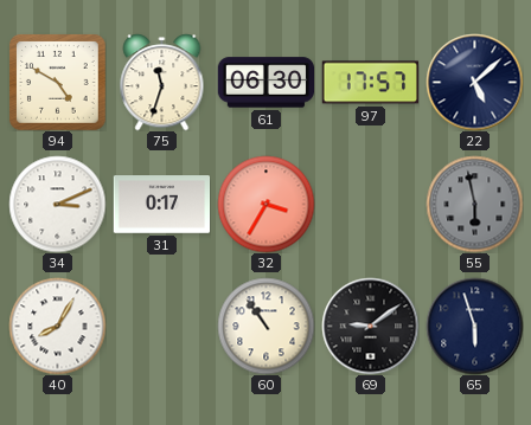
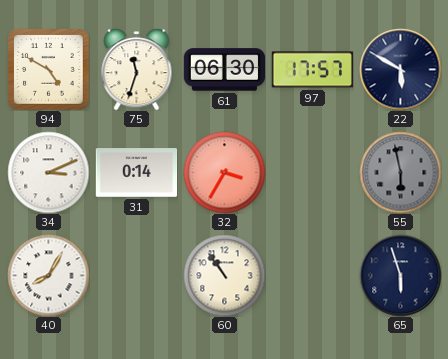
22: 5:08 -> 5:50
31: 0:17 -> 0:14
69: 9:09 -> none
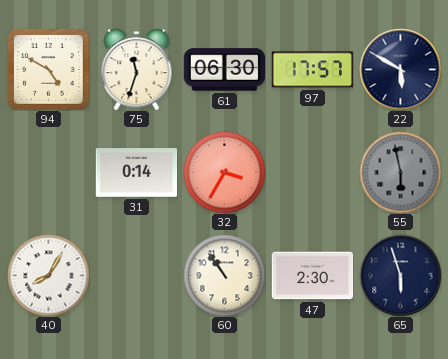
34: 3:11 -> none
47: none -> 2:30
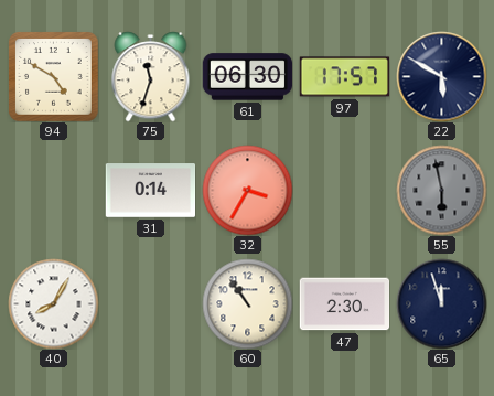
65: 5:57 -> 11:57
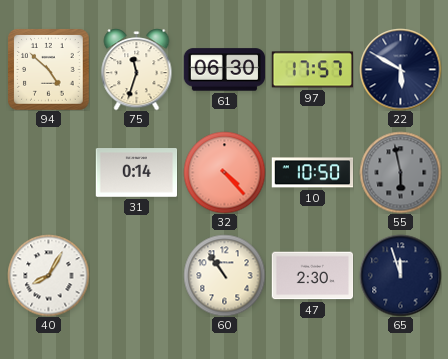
94: 4:50 -> 4:52
32: 3:35 -> 4:23
10: none -> 10:50
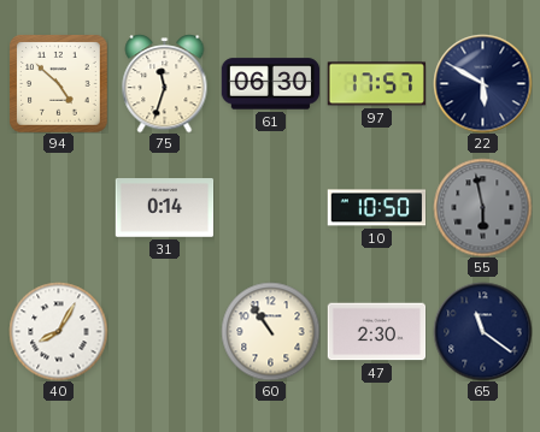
32: 4:23 -> none
65: 11:57 -> 11:21
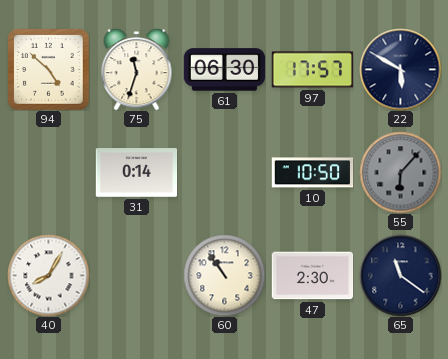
55: 5:58 -> 6:07
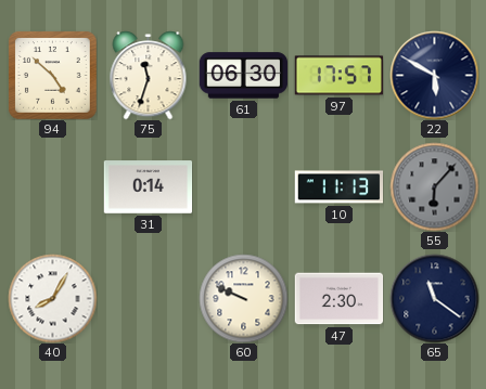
10: 10:50 -> 11:13
60: 10:54 -> 9:49
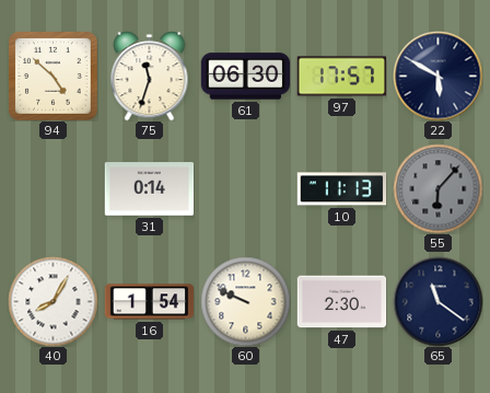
16: none -> 1:54
